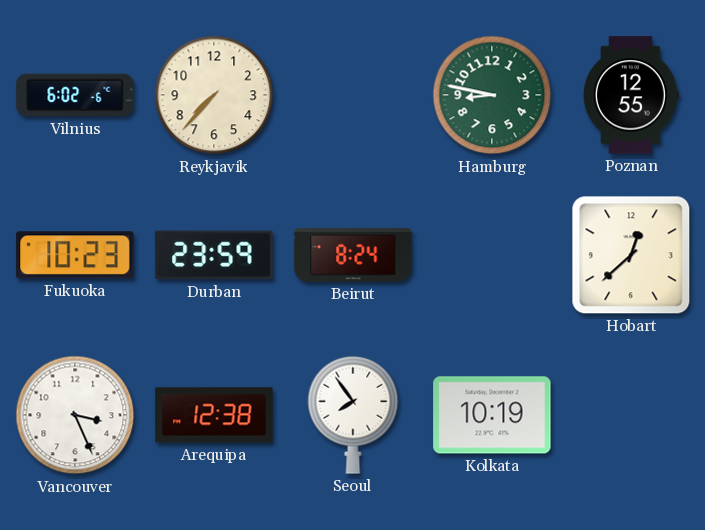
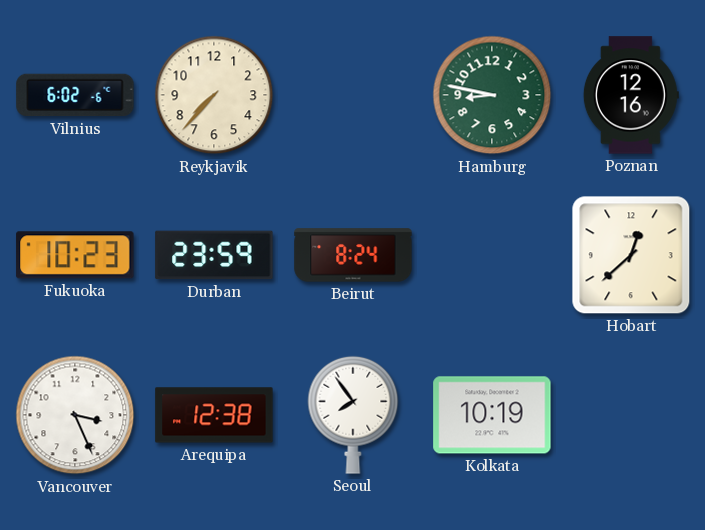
Poznan: 12:55 -> 12:16
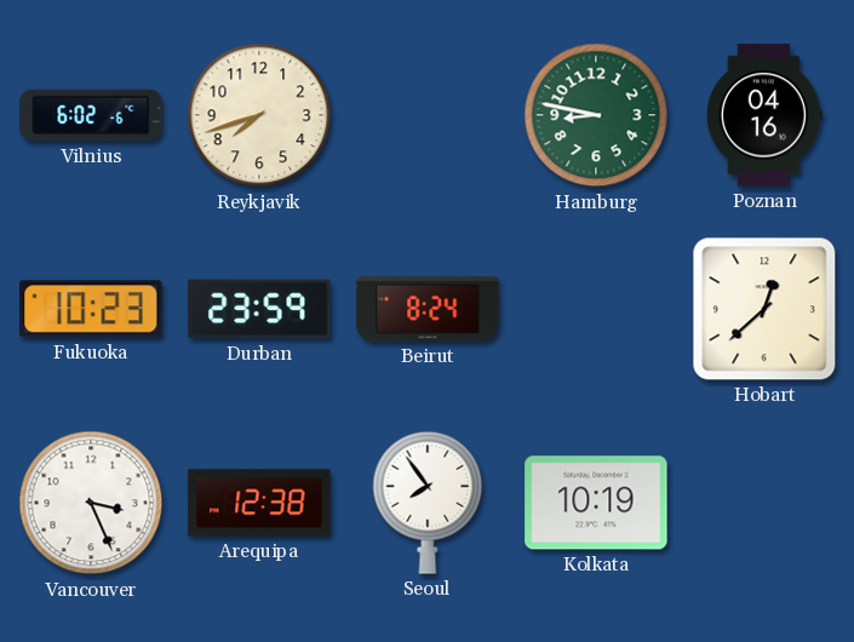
Reykjavik: 7:37 -> 7:42
Poznan: 12:16 -> 04:16
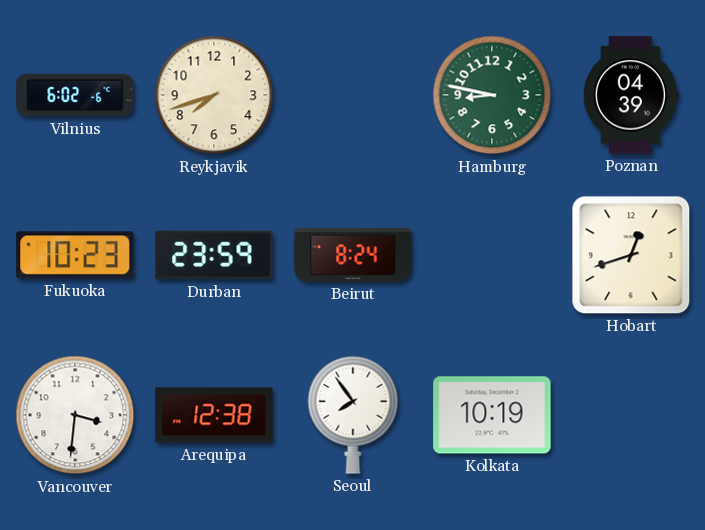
Poznan: 04:16 -> 04:39
Hobart: 12:38 -> 12:42
Vancouver: 3:26 -> 3:31
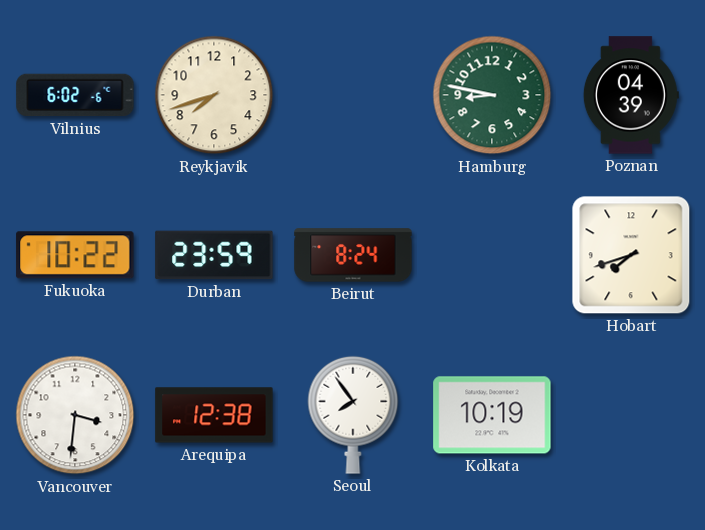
Fukuoka: 10:23 -> 10:22
Hobart: 12:42 -> 7:42
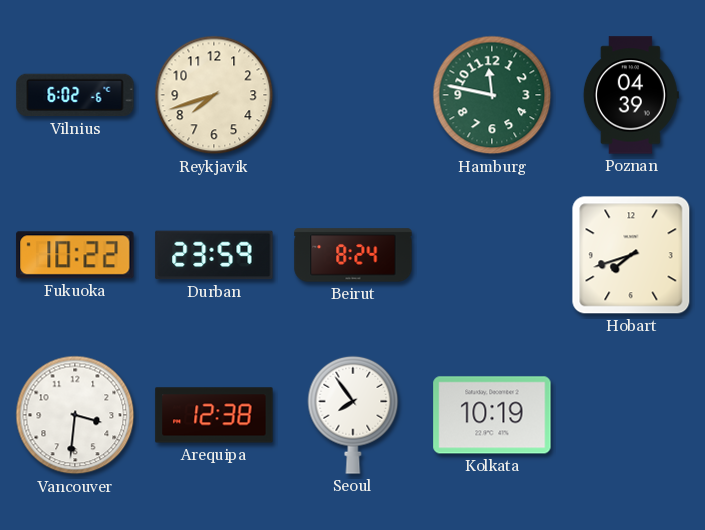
Hamburg: 8:47 -> 11:47
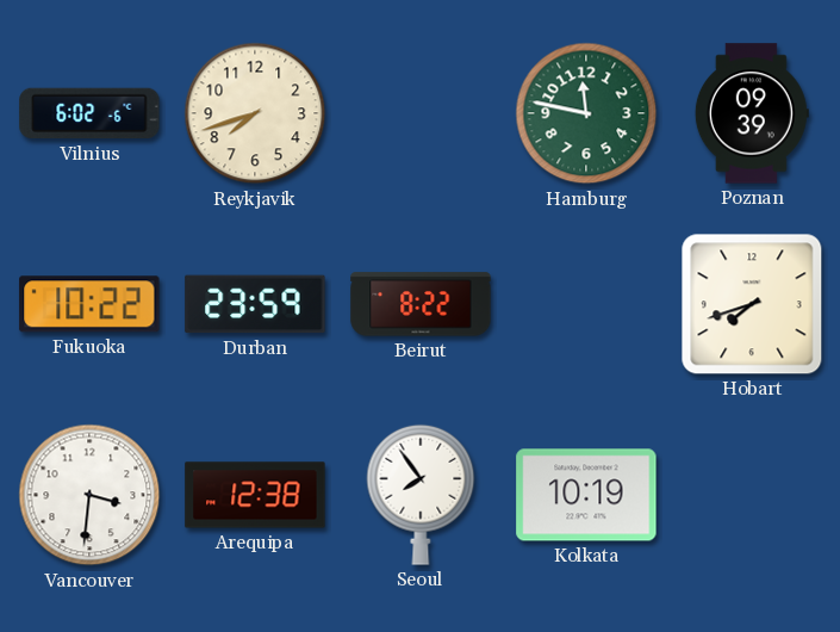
Poznan: 04:39 -> 09:39
Beirut: 8:24 -> 8:22
